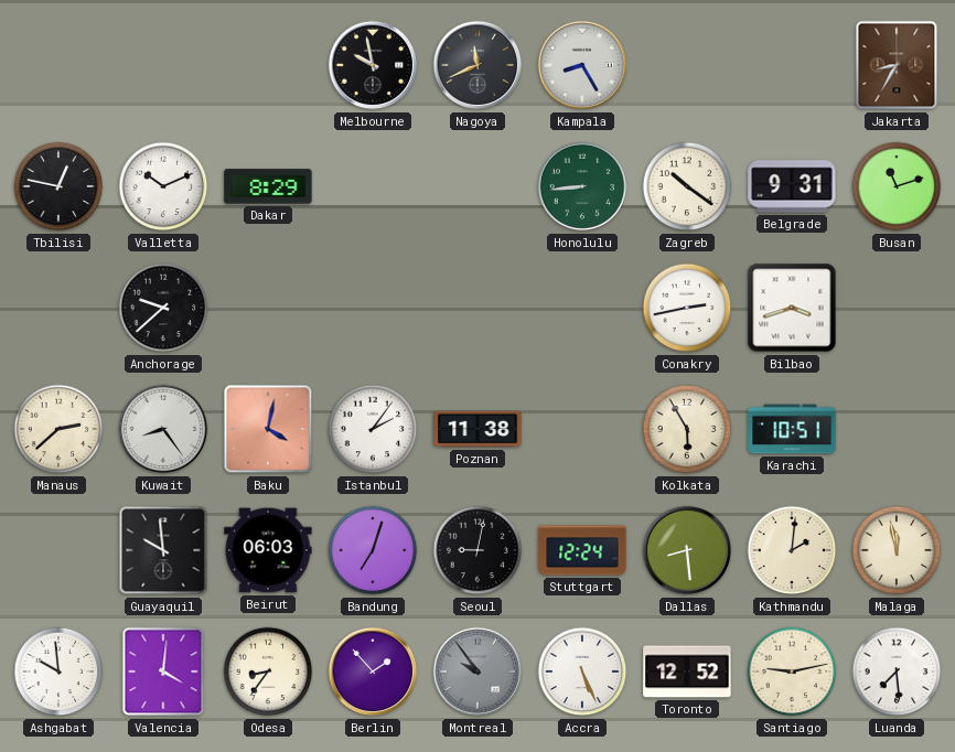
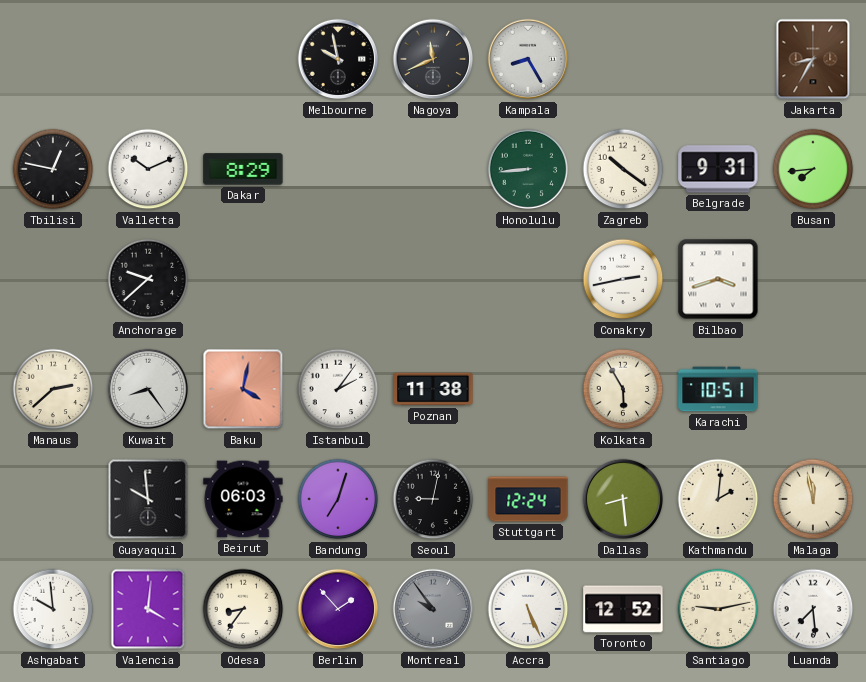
Busan: 11:12 -> 7:44
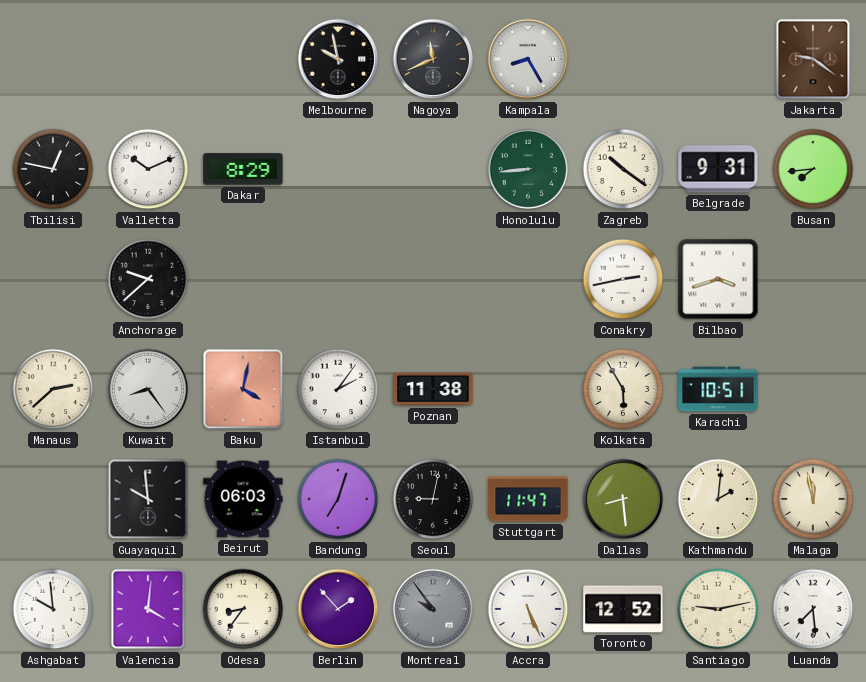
Jakarta: 8:35 -> 9:21
Stuttgart: 12:24 -> 11:47
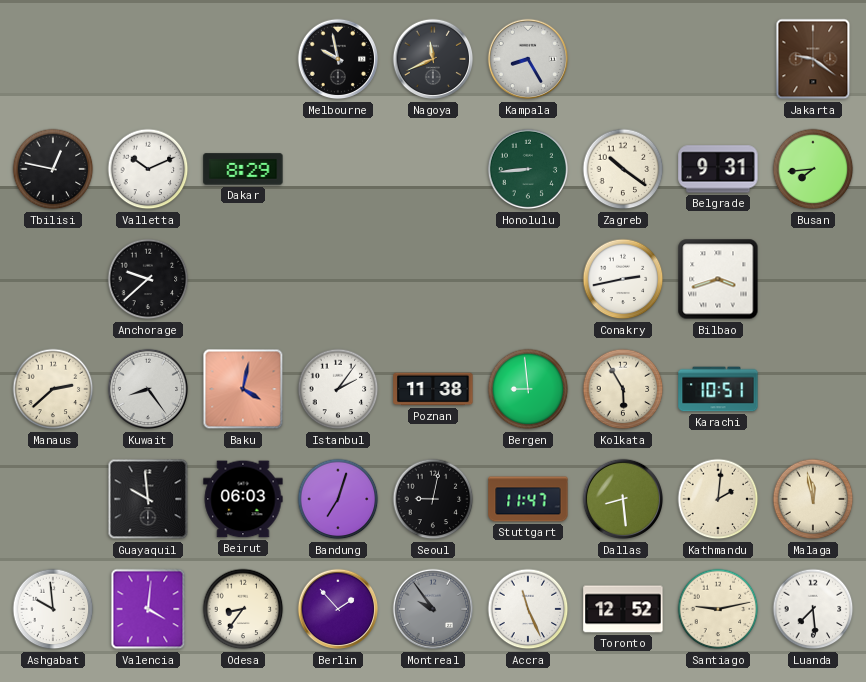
Bergen: none -> 8:59
Accra: 5:26 -> 11:26
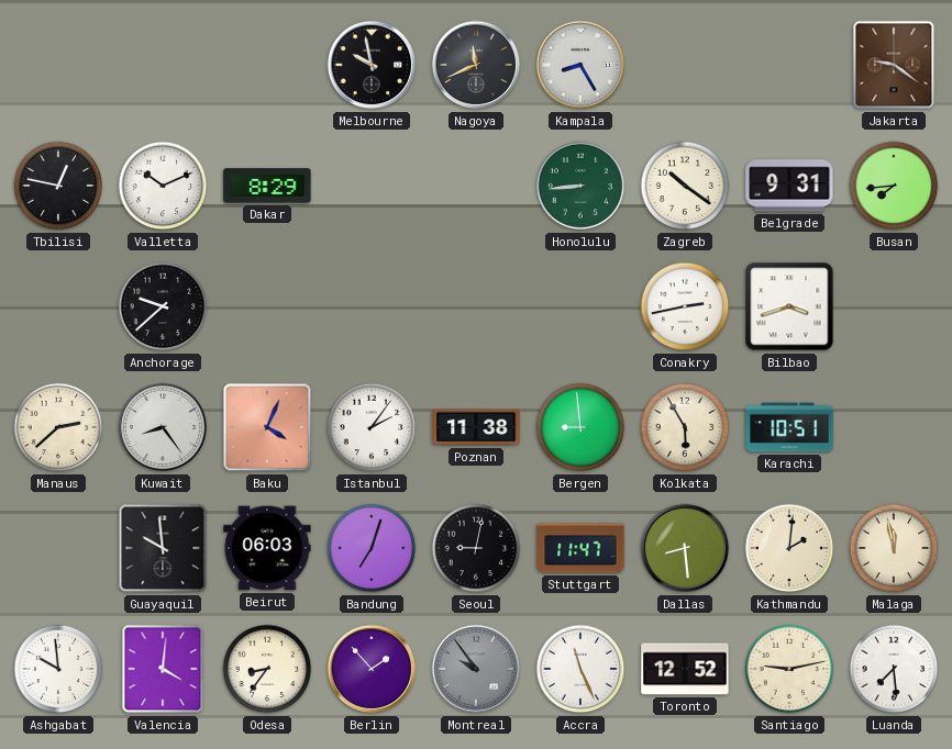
Baku: 4:02 -> 4:04
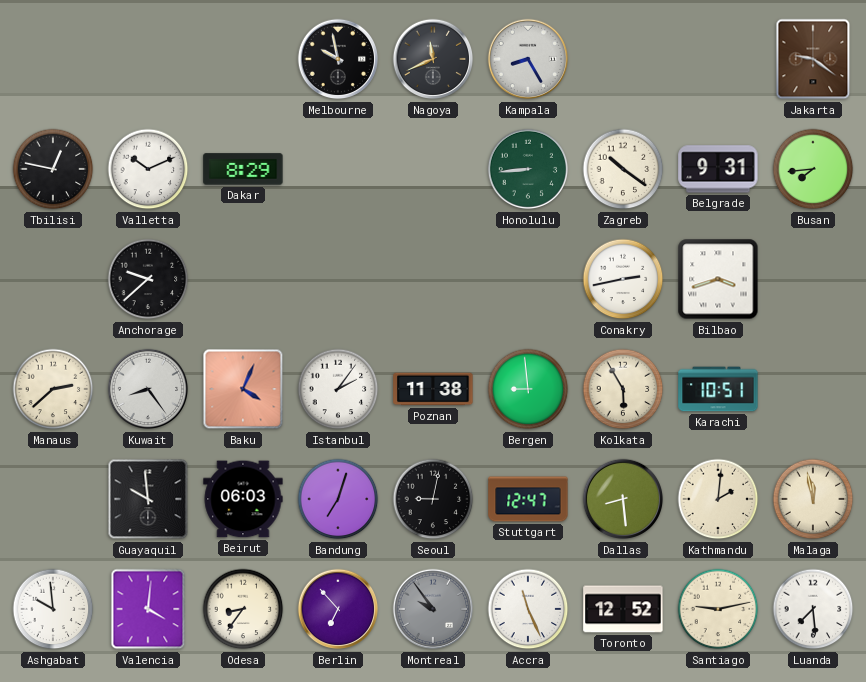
Stuttgart: 11:47 -> 12:47
Berlin: 1:53 -> 6:53
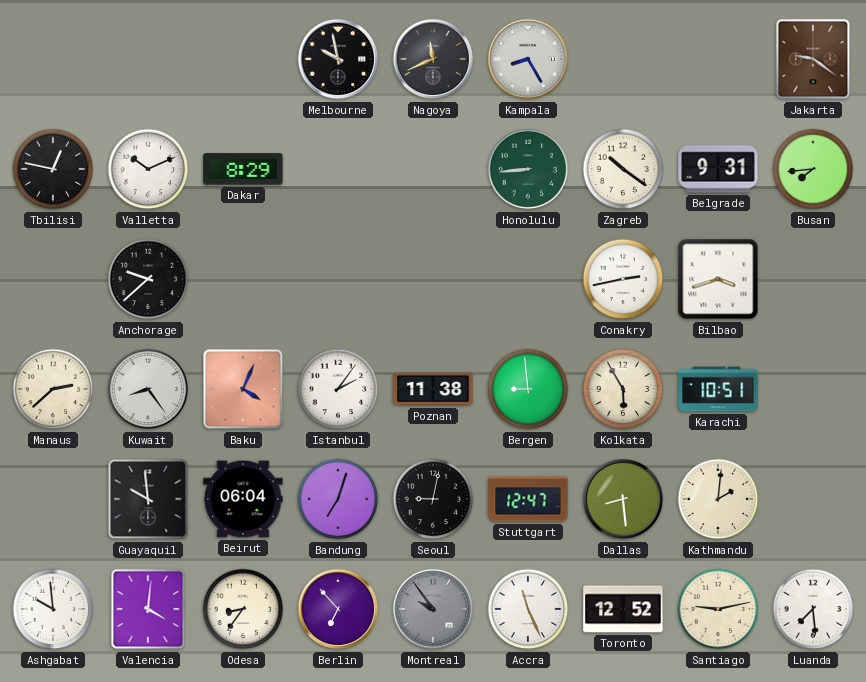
Beirut: 06:03 -> 06:04
Malaga: 11:58 -> none
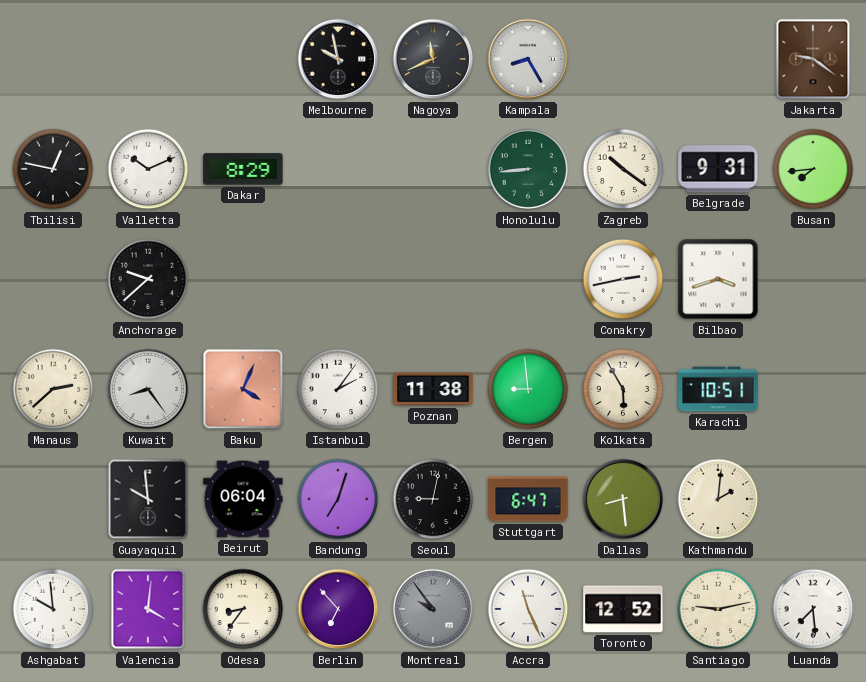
Stuttgart: 12:47 -> 6:47
